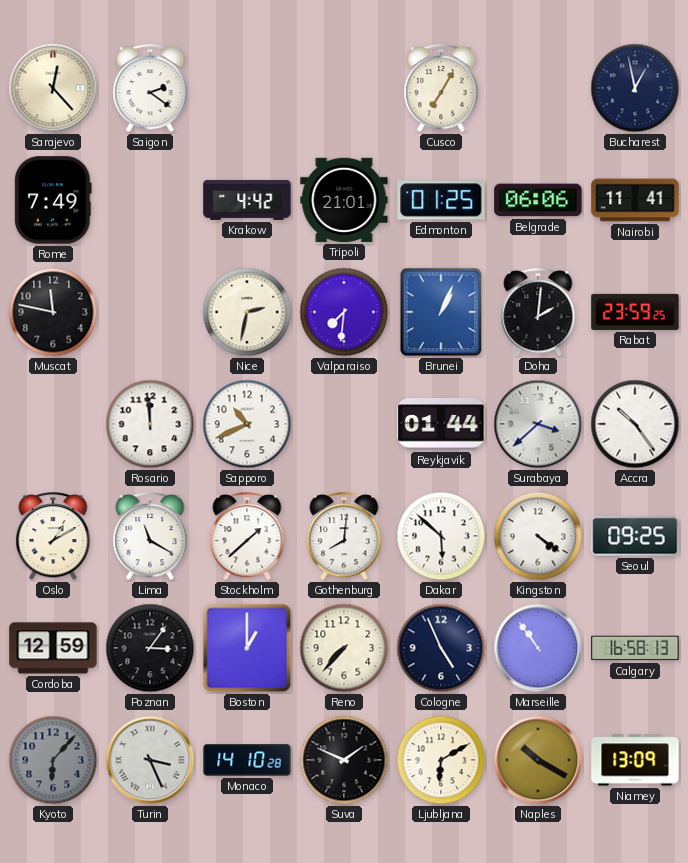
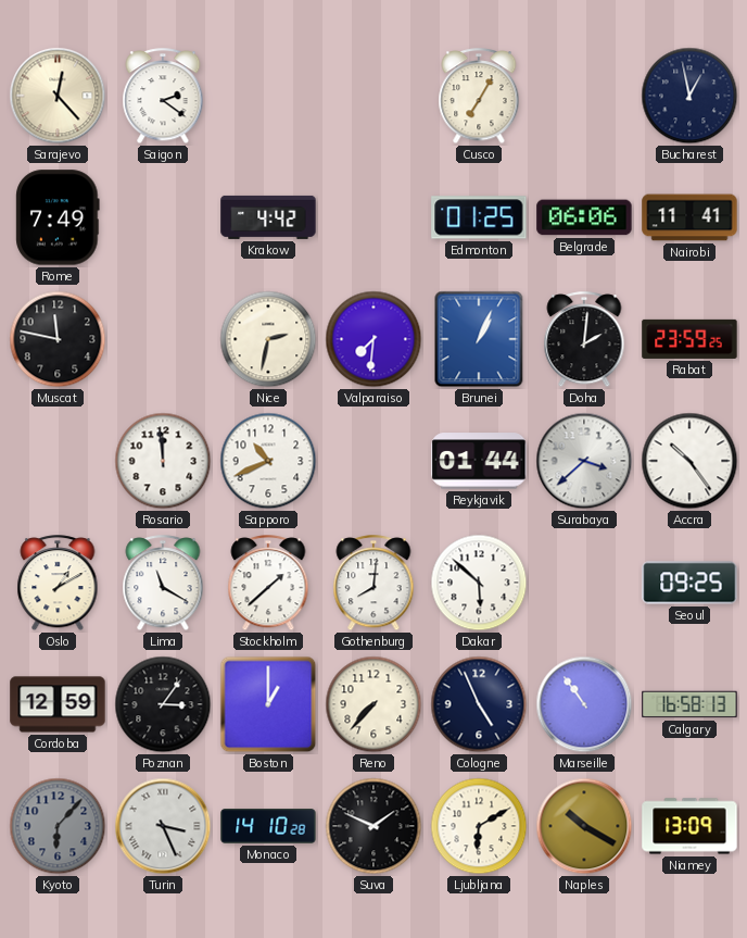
Tripoli: 21:01 -> none
Kingston: 4:21 -> none
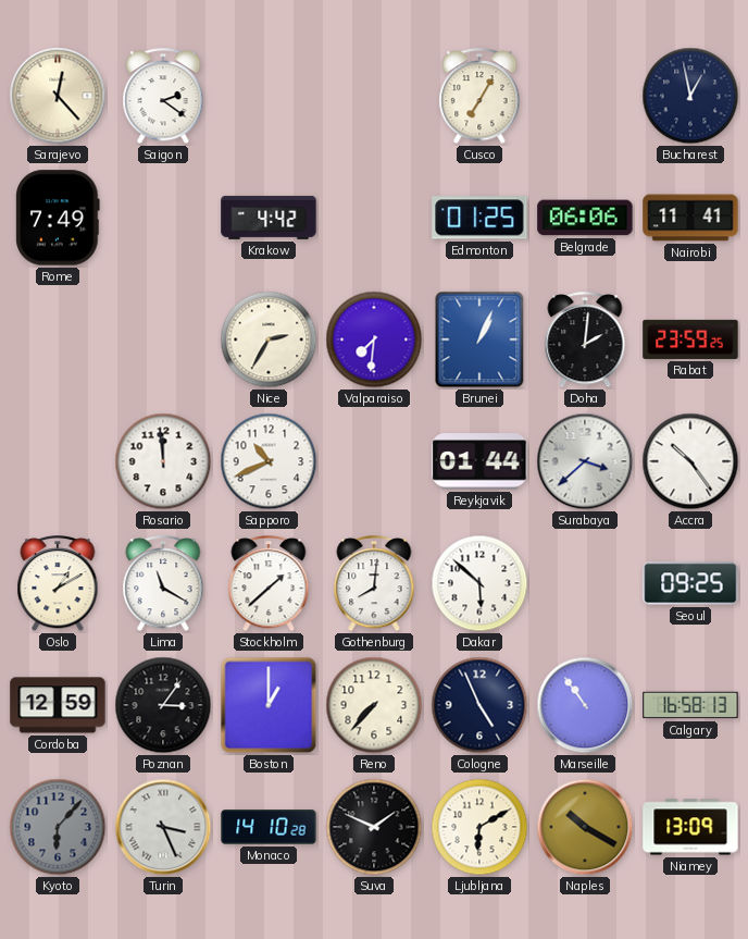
Muscat: 11:47 -> none
Nice: 2:32 -> 2:35
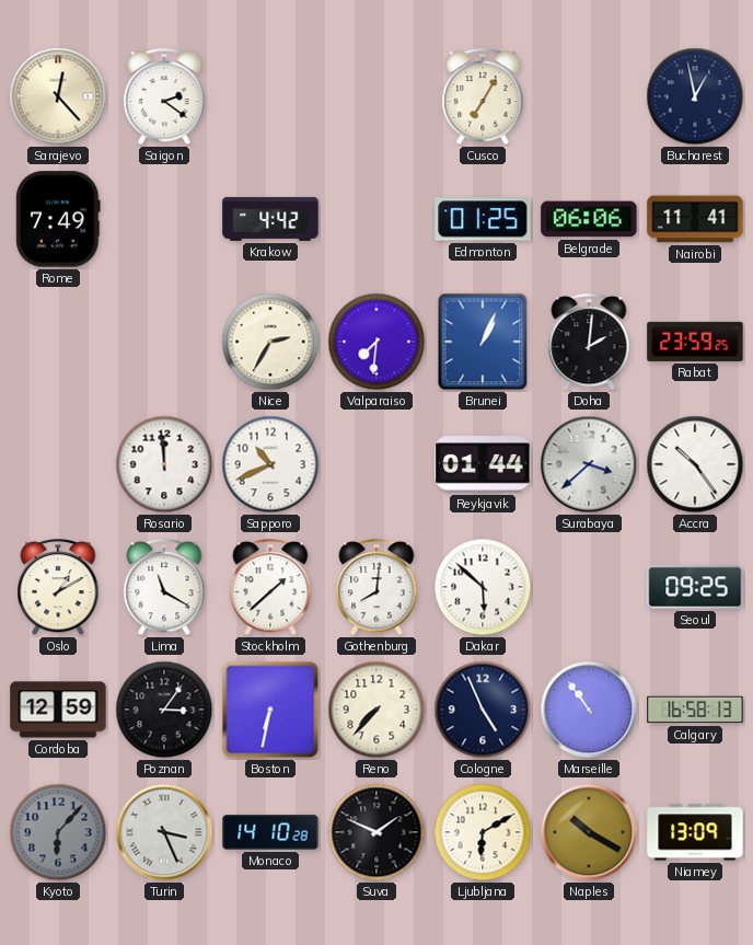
Boston: 1:00 -> 6:32
